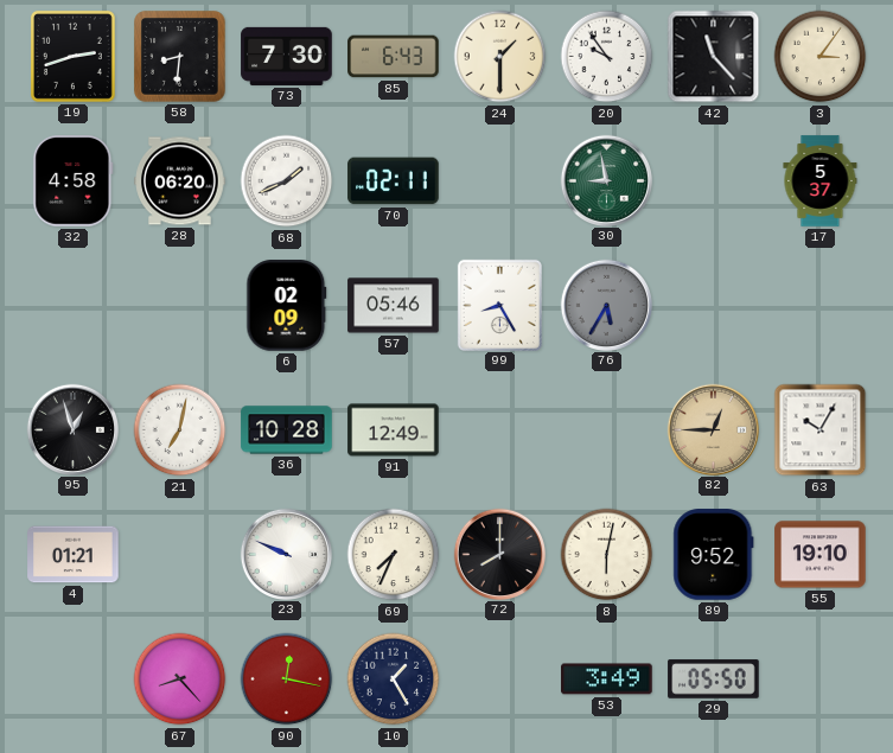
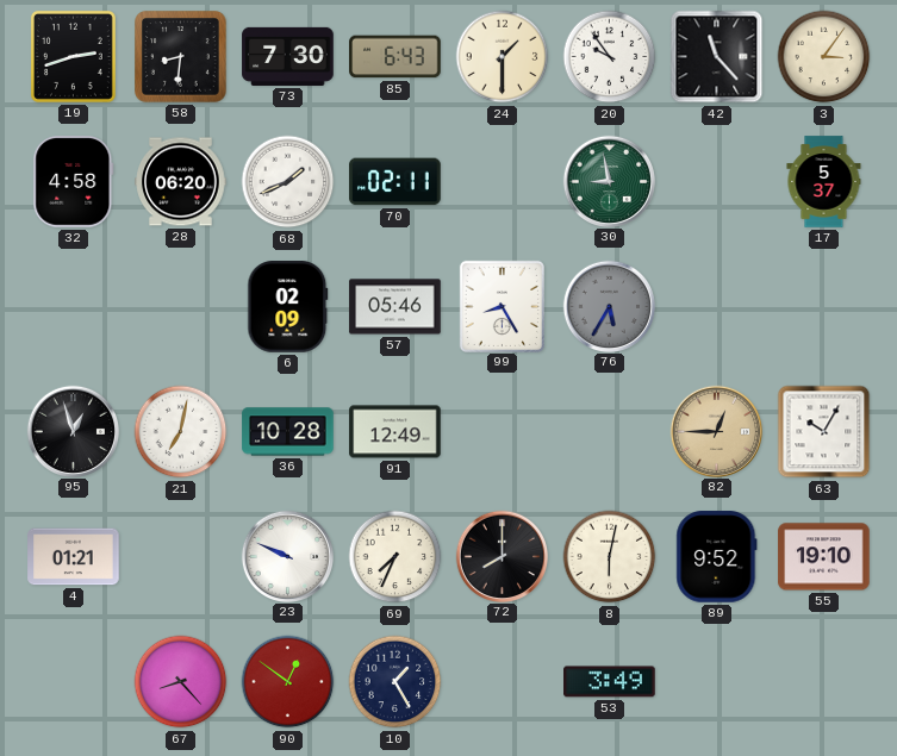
90: 12:17 -> 12:51
29: 05:50 -> none
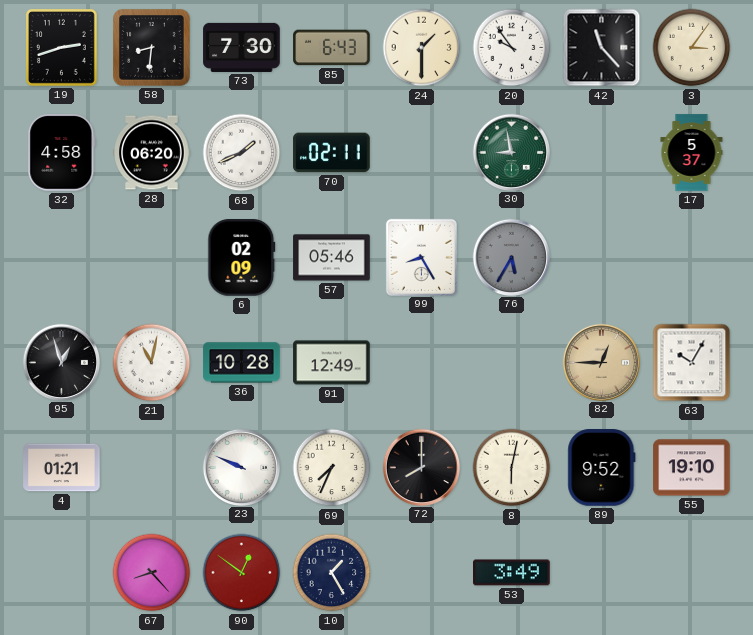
21: 7:02 -> 11:02
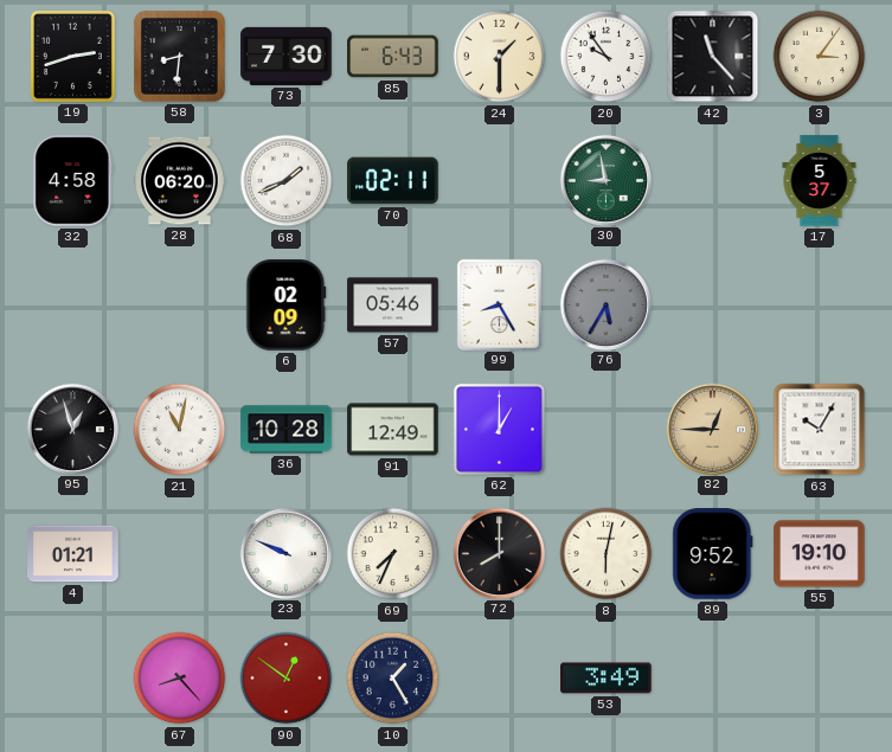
62: none -> 1:00
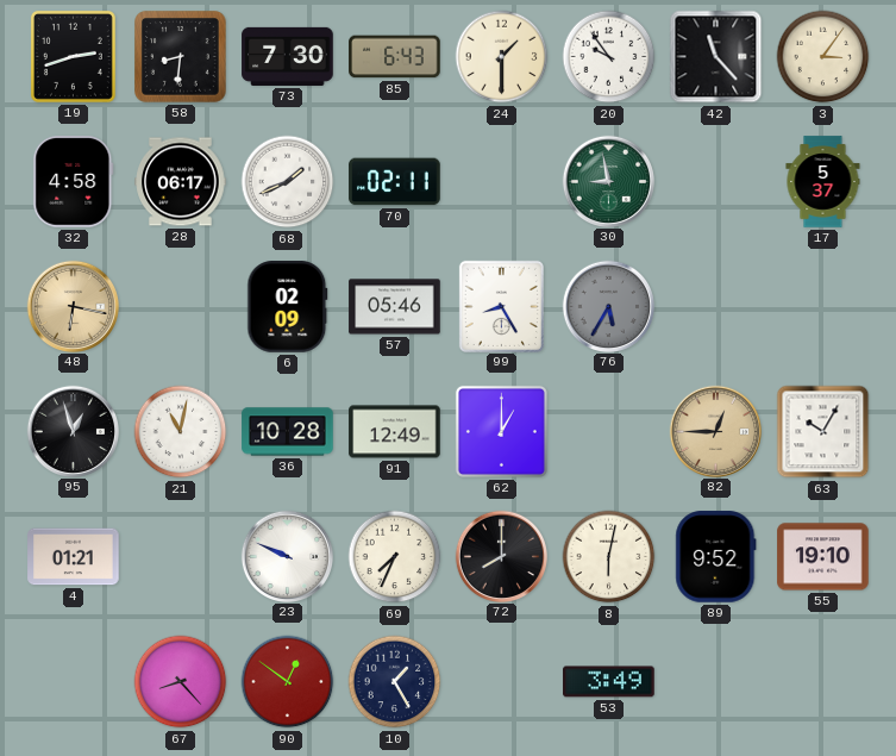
28: 06:20 -> 06:17
48: none -> 6:17
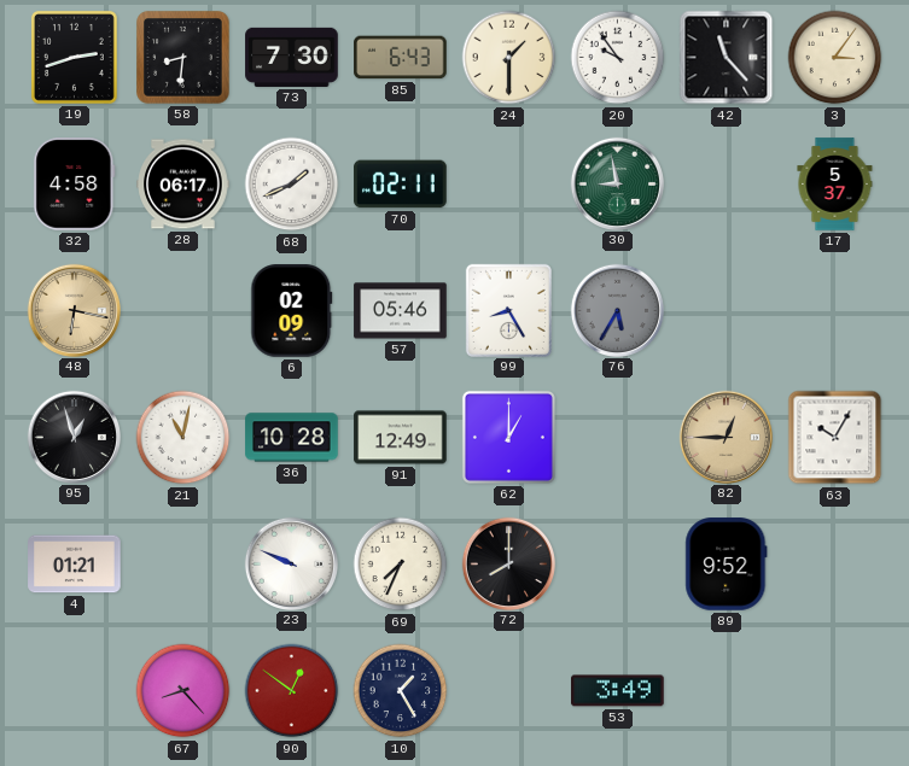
8: 6:02 -> none
55: 19:10 -> none
